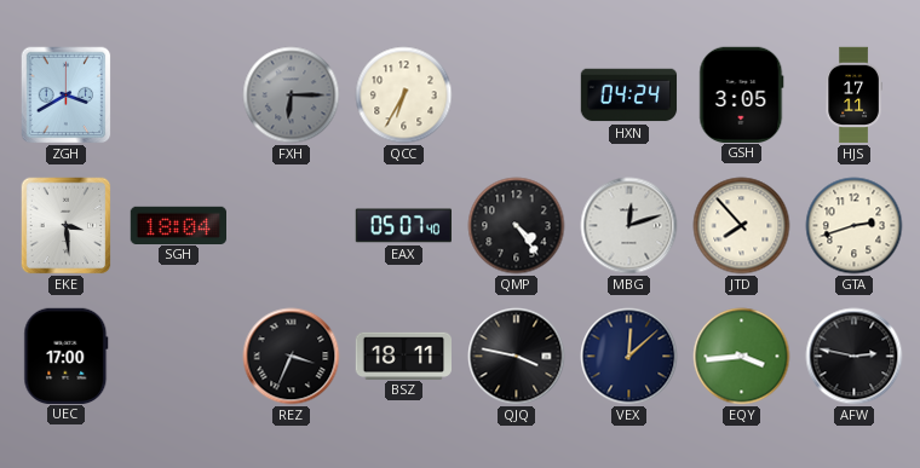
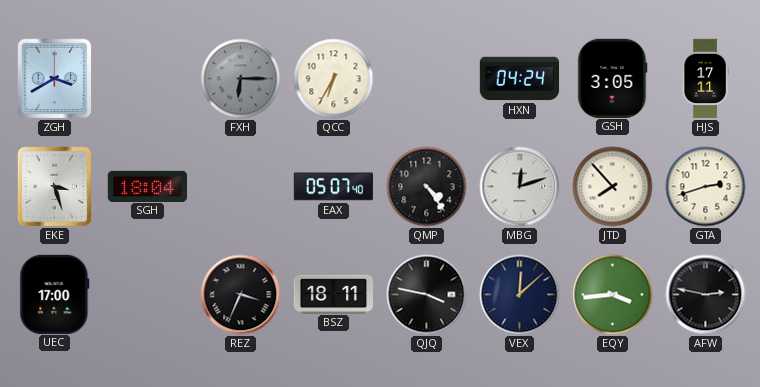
EKE: 3:29 -> 3:27
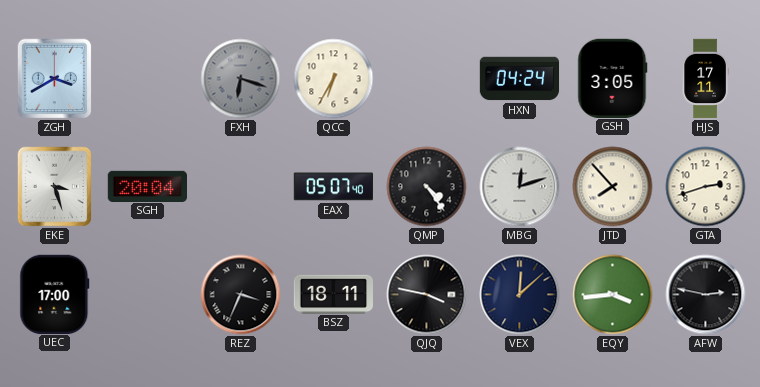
FXH: 6:15 -> 6:18
SGH: 18:04 -> 20:04
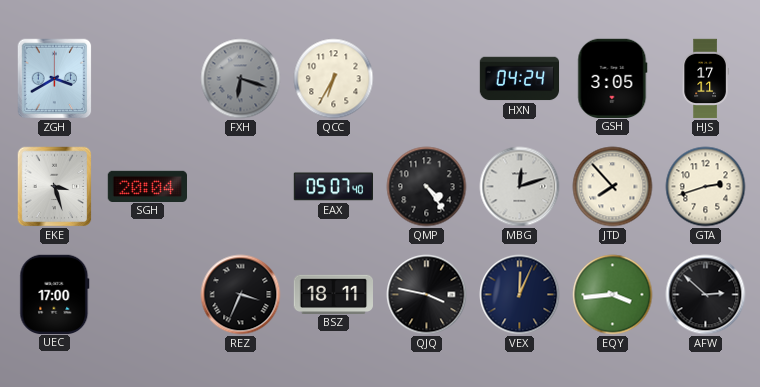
VEX: 12:08 -> 12:04
AFW: 2:47 -> 2:52
